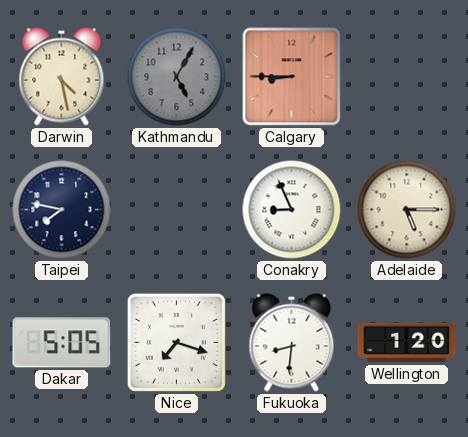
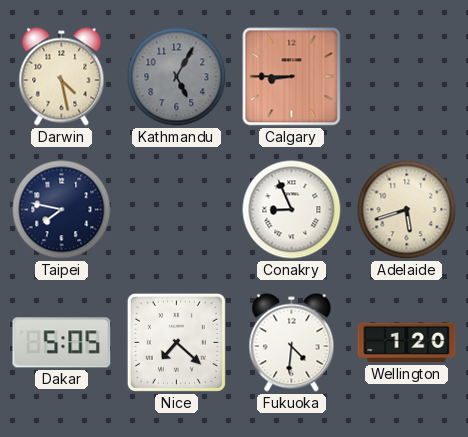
Adelaide: 5:15 -> 5:42
Nice: 7:18 -> 7:22
Fukuoka: 8:31 -> 4:31
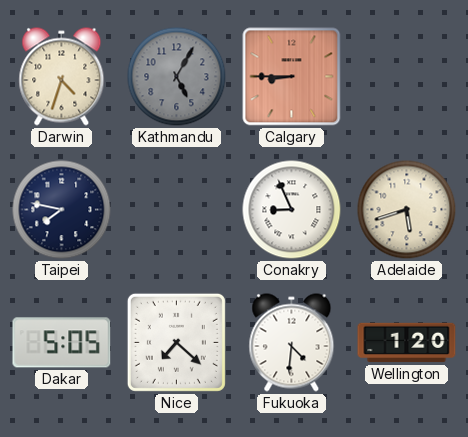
Darwin: 4:28 -> 4:33
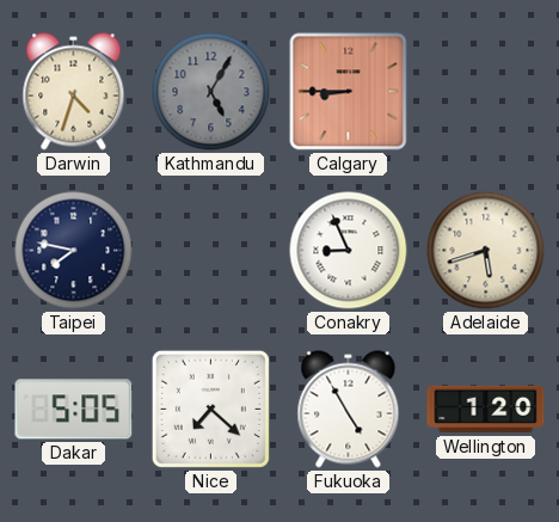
Fukuoka: 4:31 -> 4:55
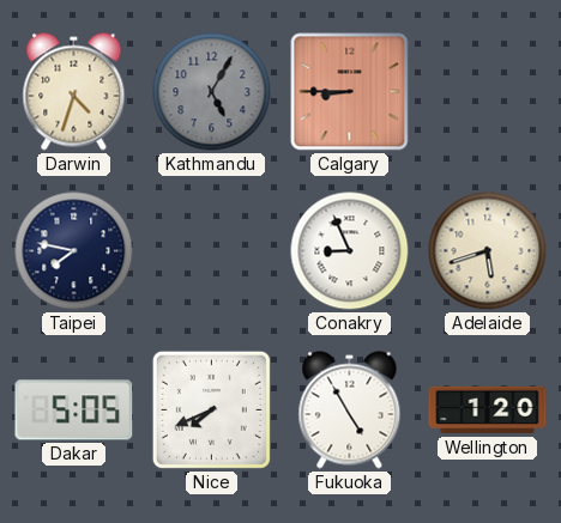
Nice: 7:22 -> 7:41
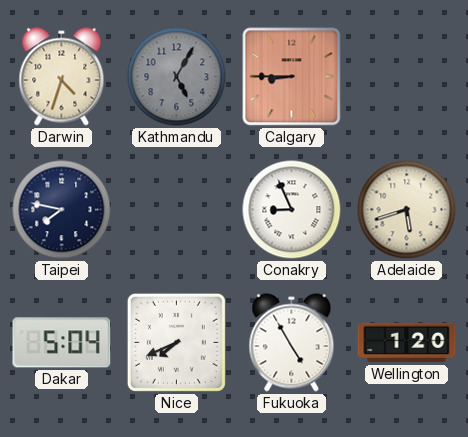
Dakar: 5:05 -> 5:04
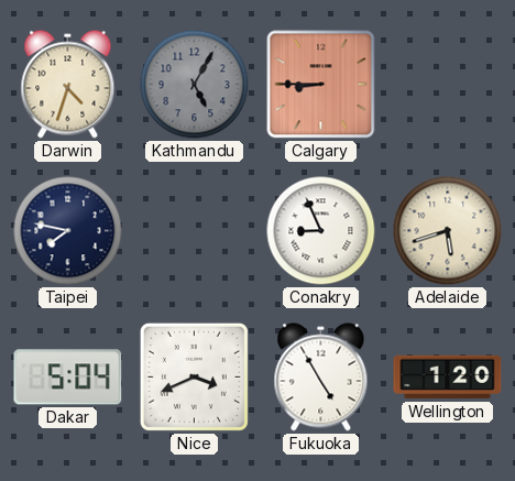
Nice: 7:41 -> 3:41
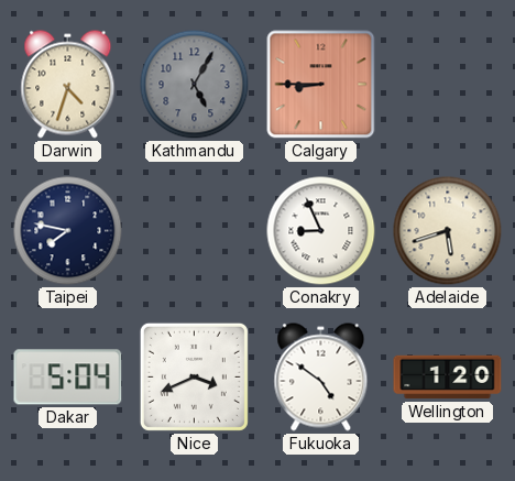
Fukuoka: 4:55 -> 4:51
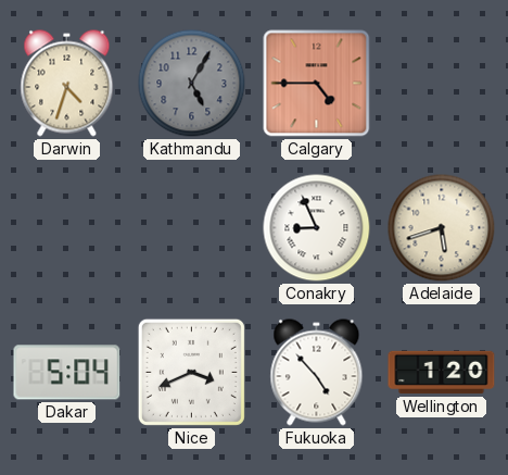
Calgary: 8:45 -> 4:45
Taipei: 7:47 -> none
Fukuoka: 4:51 -> 4:53
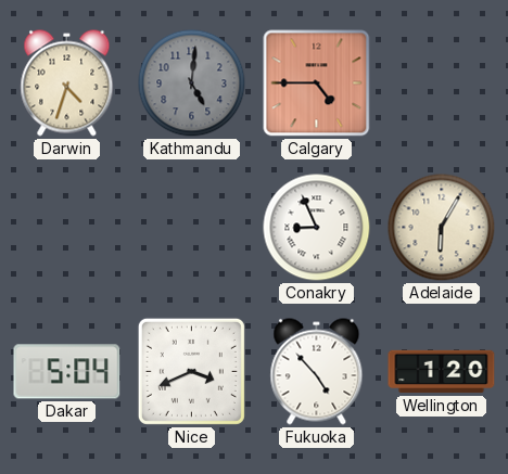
Kathmandu: 5:05 -> 5:01
Adelaide: 5:42 -> 6:05
